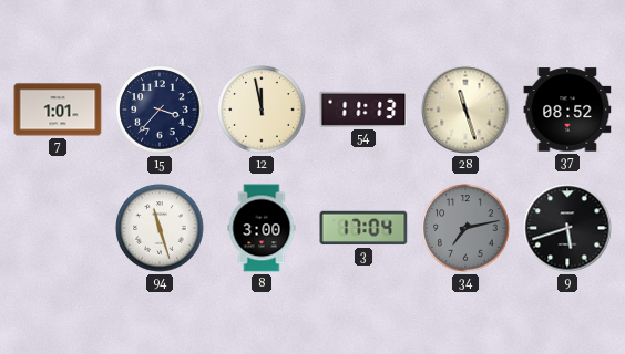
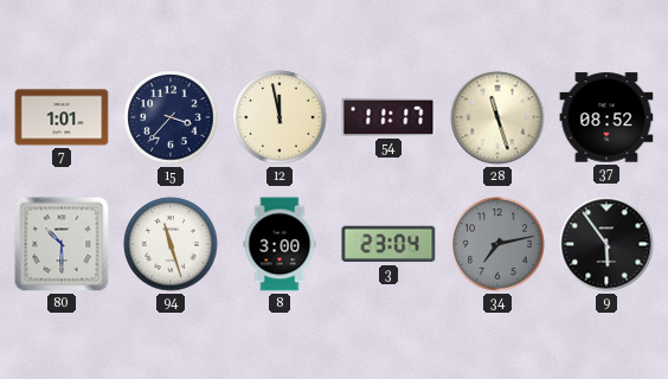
54: 11:13 -> 11:17
80: none -> 10:30
3: 17:04 -> 23:04
9: 5:42 -> 5:54
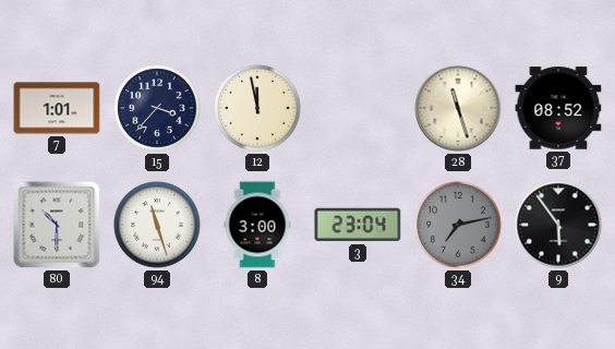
54: 11:17 -> none
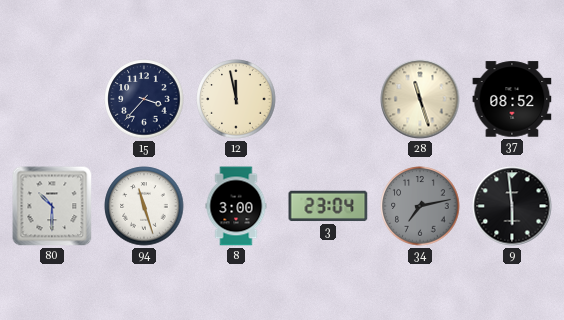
7: 1:01 -> none
9: 5:54 -> 5:59
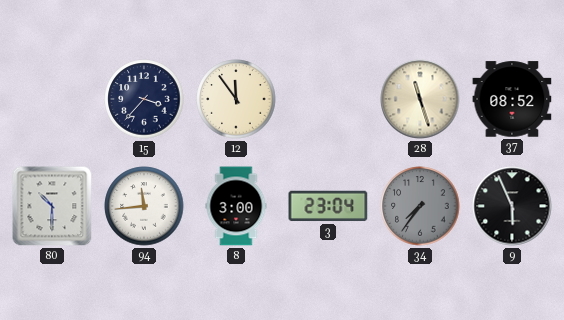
12: 11:58 -> 11:54
94: 11:27 -> 11:44
34: 7:13 -> 7:36
9: 5:59 -> 5:56
